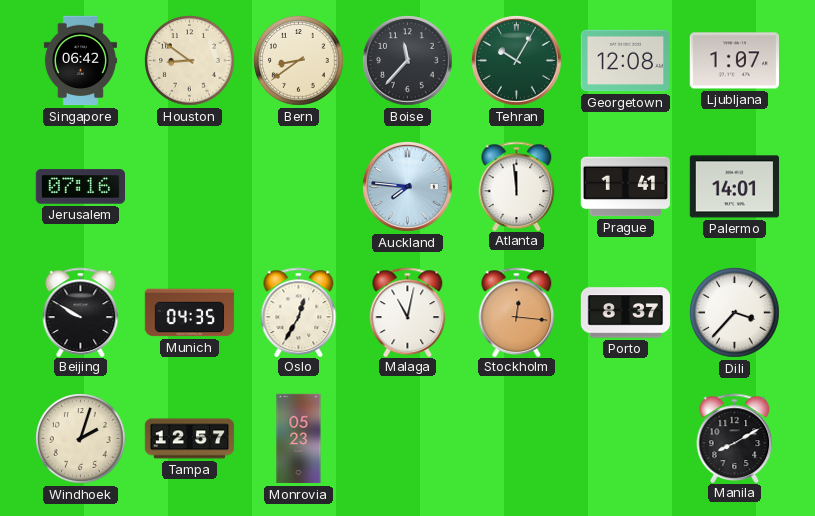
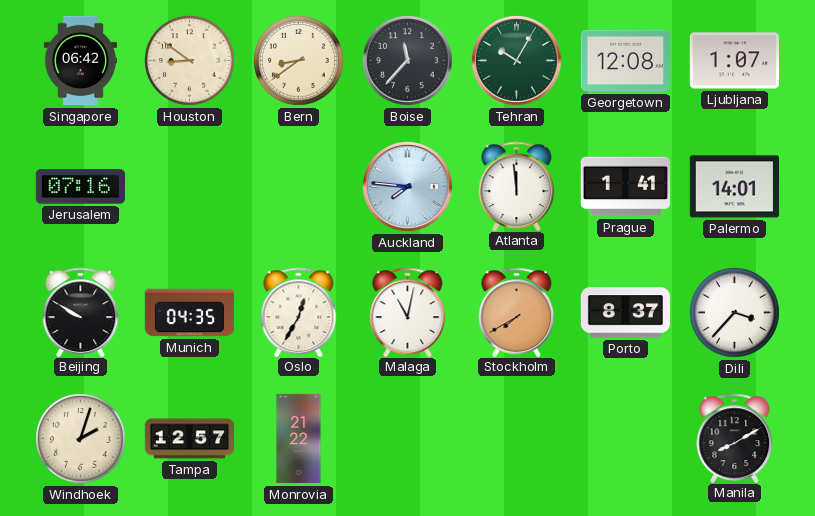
Stockholm: 12:16 -> 7:40
Monrovia: 05:23 -> 21:22
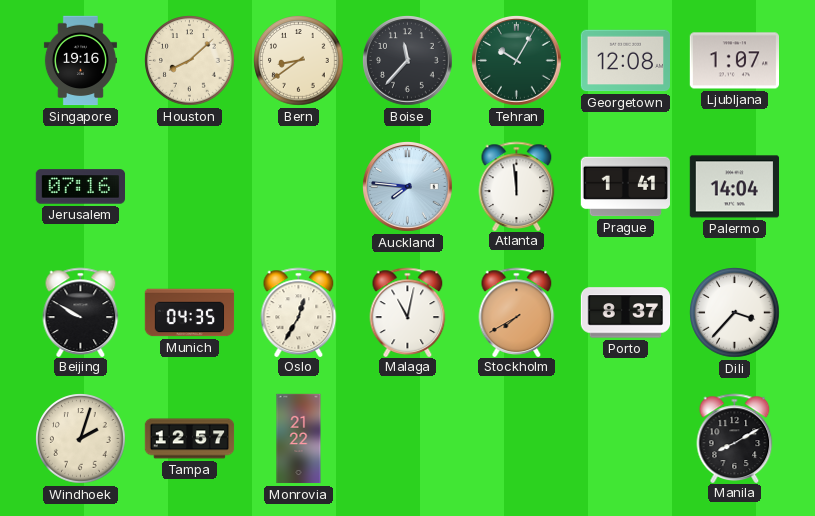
Singapore: 06:42 -> 19:16
Houston: 8:51 -> 8:08
Palermo: 14:01 -> 14:04
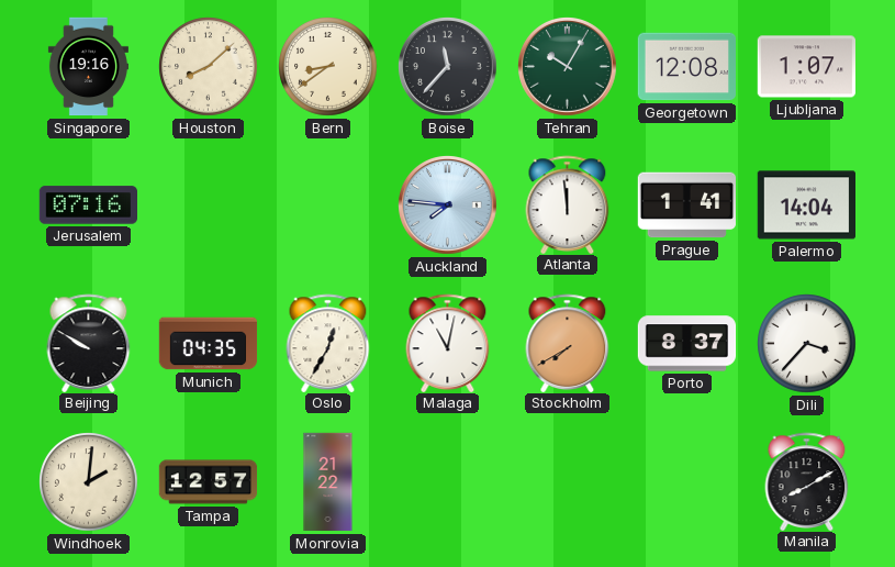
Windhoek: 2:03 -> 2:01
